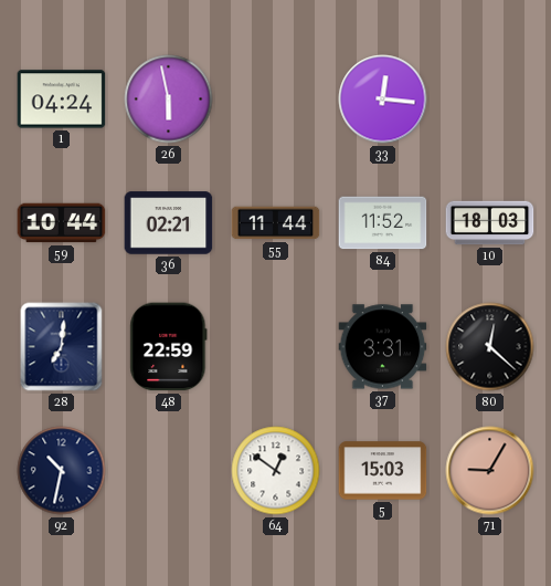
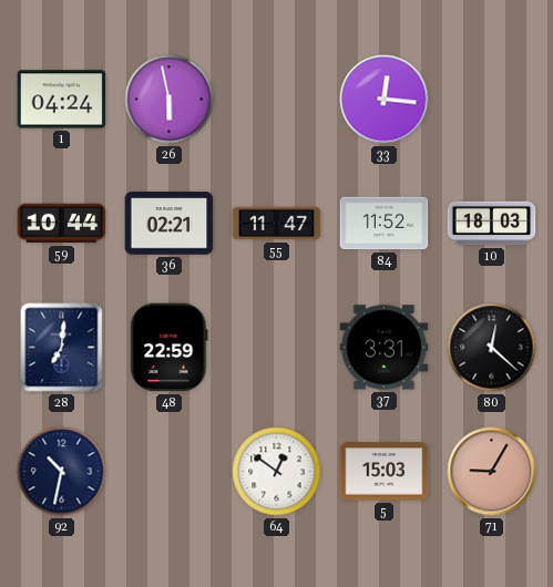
55: 11:44 -> 11:47
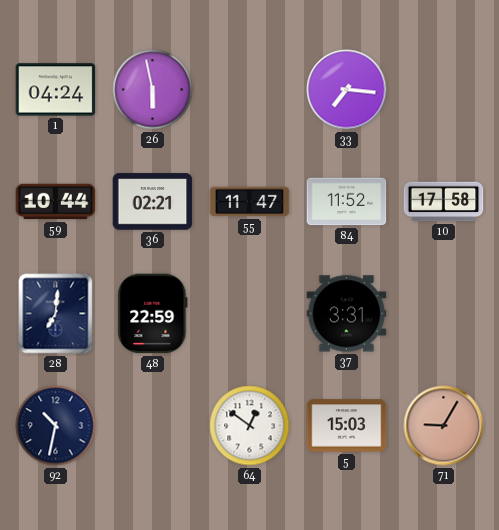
33: 12:16 -> 7:16
10: 18:03 -> 17:58
80: 12:22 -> none
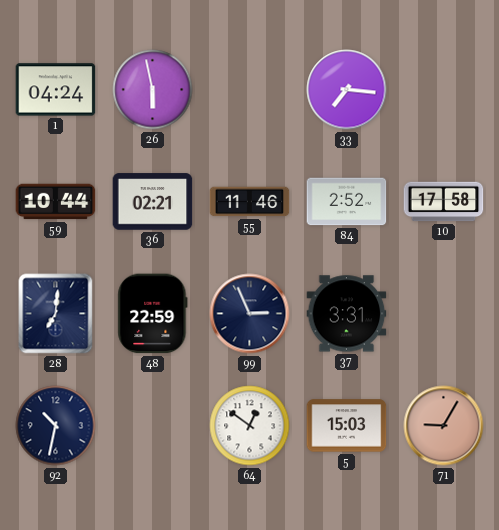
55: 11:47 -> 11:46
84: 11:52 -> 2:52
99: none -> 2:56
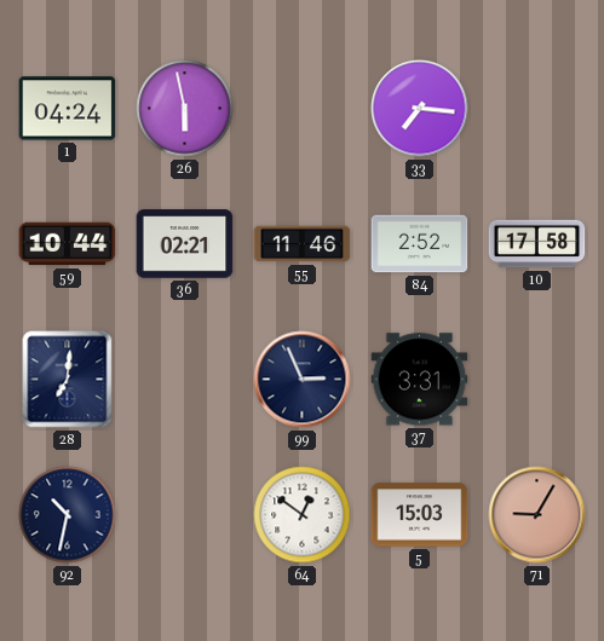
48: 22:59 -> none
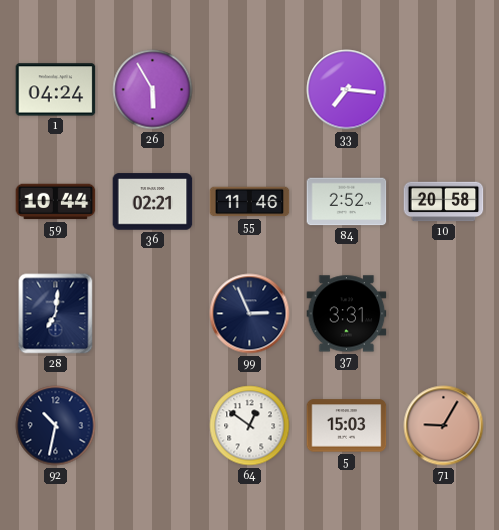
26: 5:58 -> 5:55
10: 17:58 -> 20:58
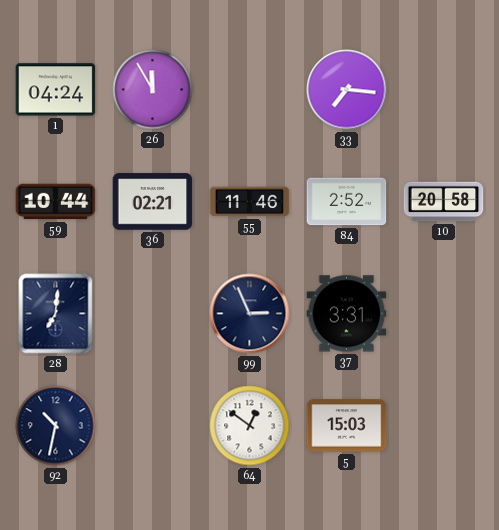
26: 5:55 -> 11:55
71: 9:05 -> none
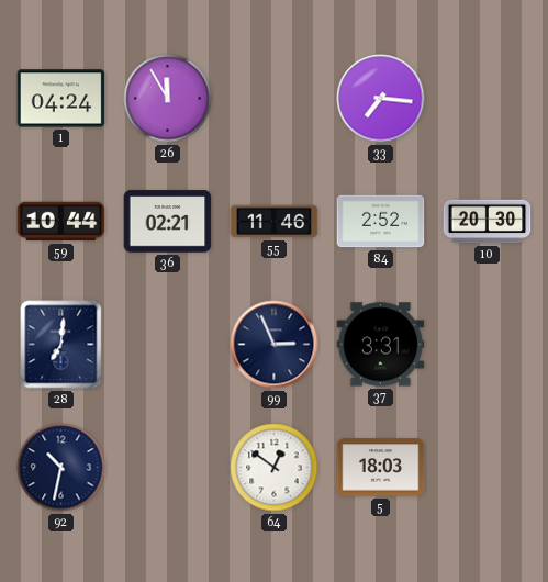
10: 20:58 -> 20:30
5: 15:03 -> 18:03
